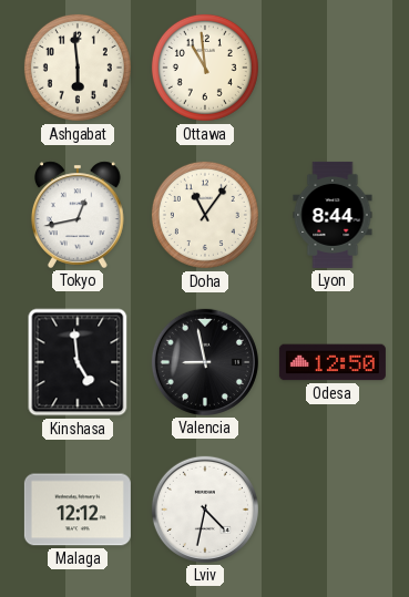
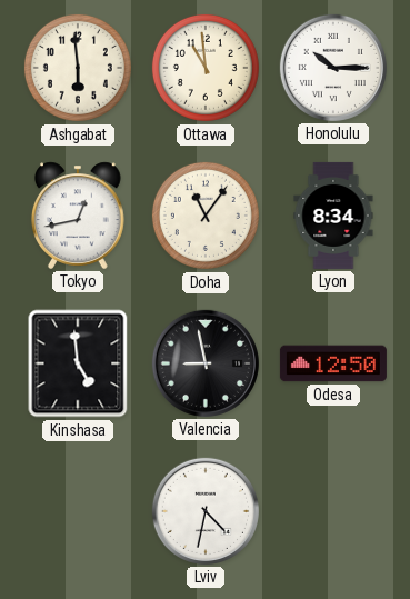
Honolulu: none -> 10:15
Lyon: 8:44 -> 8:34
Malaga: 12:12 -> none
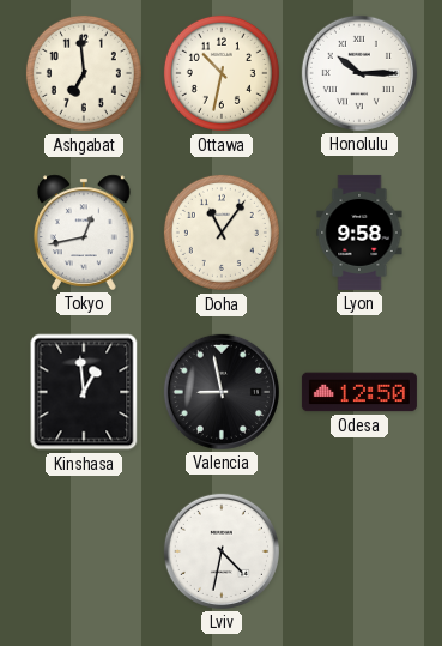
Ashgabat: 5:59 -> 6:59
Ottawa: 10:59 -> 10:32
Lyon: 8:34 -> 9:58
Kinshasa: 4:59 -> 12:59
